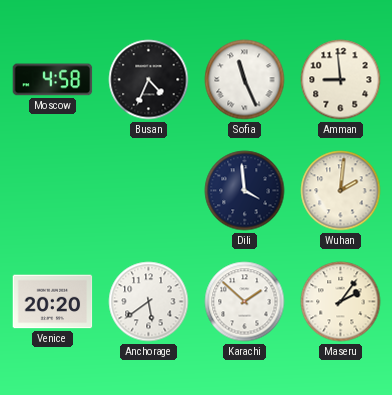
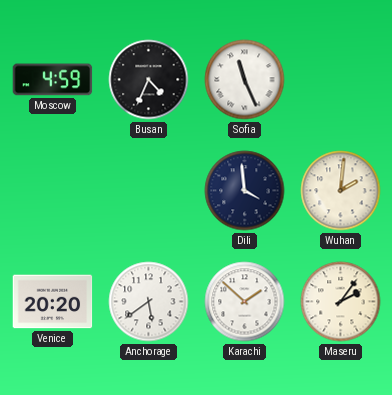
Moscow: 4:58 -> 4:59
Amman: 8:59 -> none
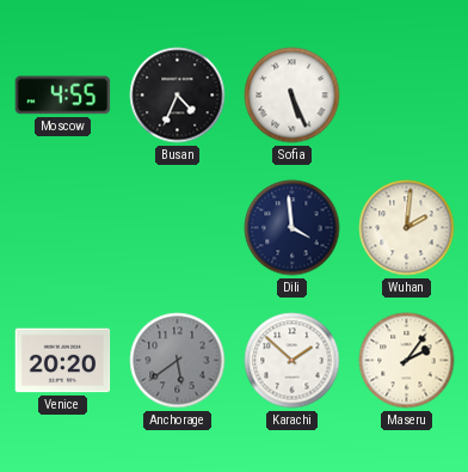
Moscow: 4:59 -> 4:55
Sofia: 11:26 -> 5:26
Anchorage dial: white -> grey
